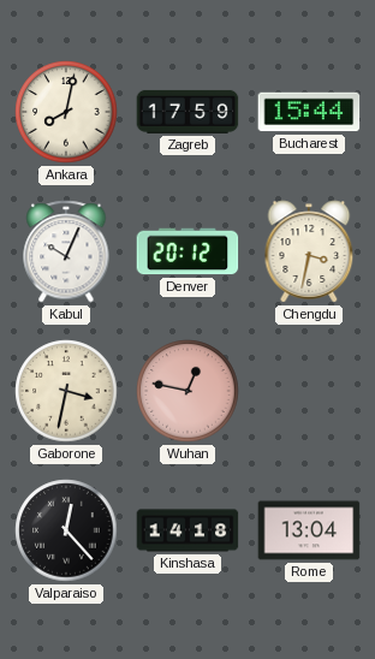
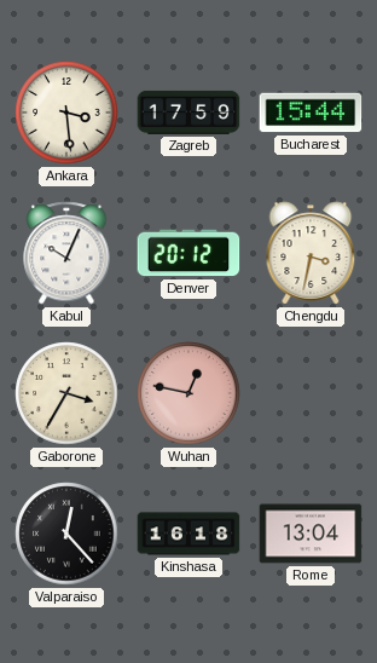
Ankara: 8:02 -> 3:29
Gaborone: 3:32 -> 3:35
Kinshasa: 14:18 -> 16:18
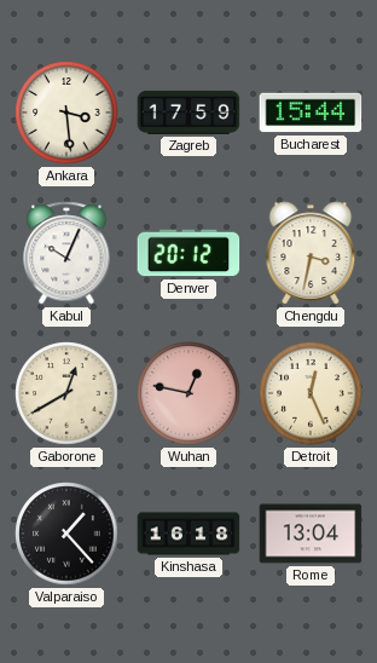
Gaborone: 3:35 -> 12:40
Detroit: none -> 12:26
Valparaiso: 12:23 -> 1:23
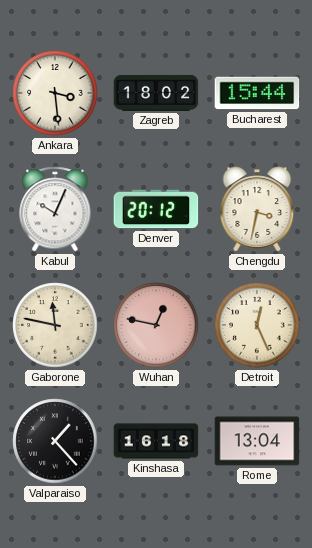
Zagreb: 17:59 -> 18:02
Gaborone: 12:40 -> 11:47
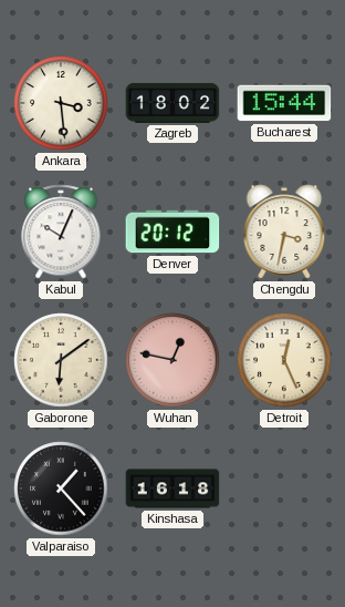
Gaborone: 11:47 -> 6:09
Rome: 13:04 -> none
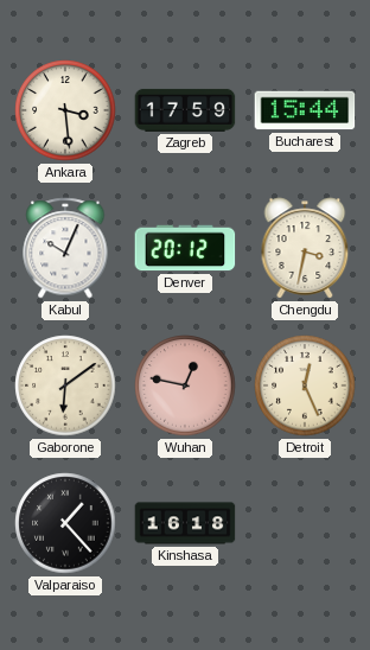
Zagreb: 18:02 -> 17:59
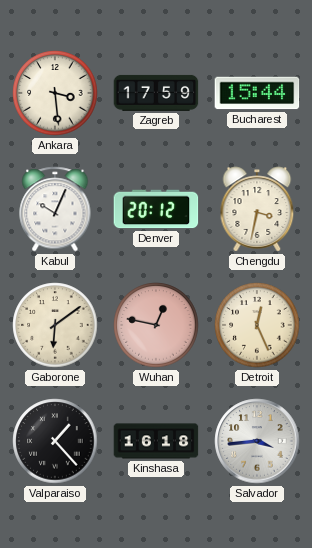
Salvador: none -> 3:44
